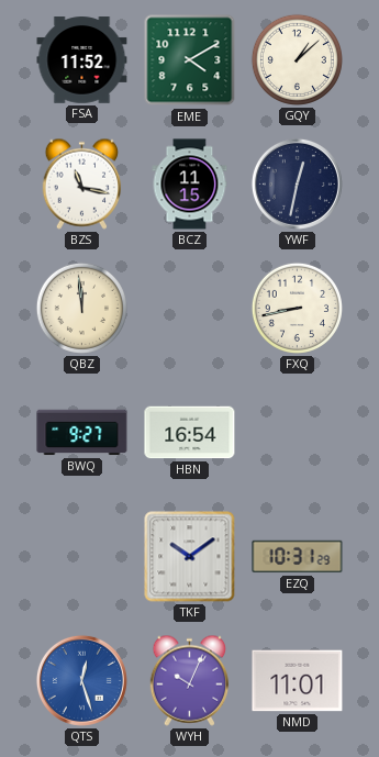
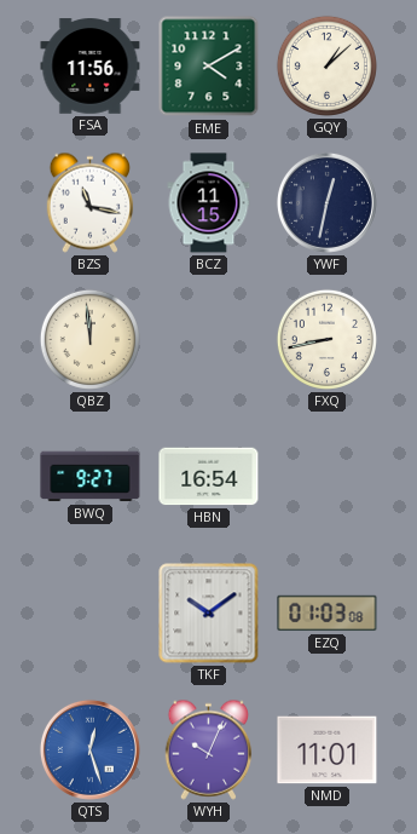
FSA: 11:52 -> 11:56
EZQ: 10:31 -> 01:03
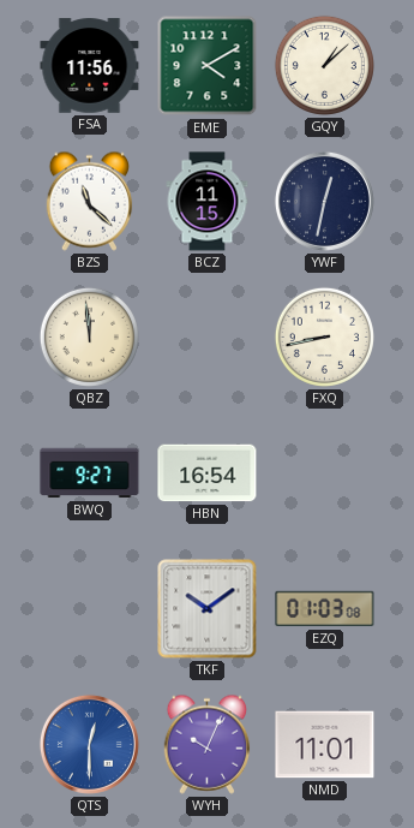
BZS: 11:17 -> 11:22
QTS: 12:27 -> 12:30
